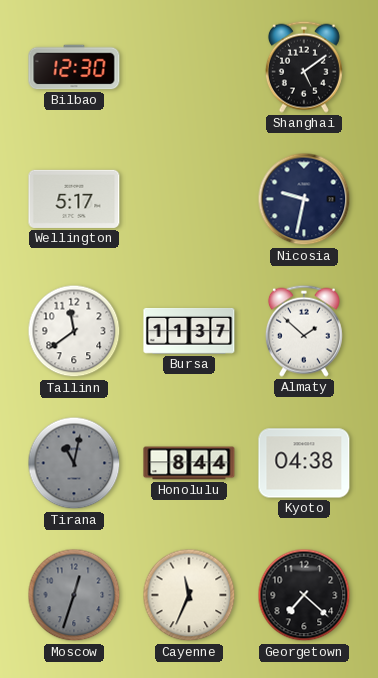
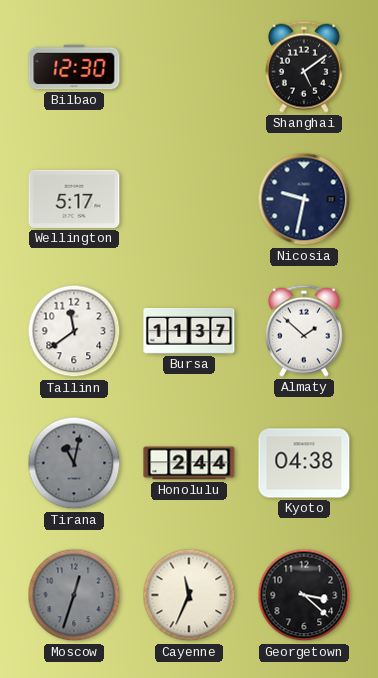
Honolulu: 8:44 -> 2:44
Georgetown: 7:22 -> 3:22
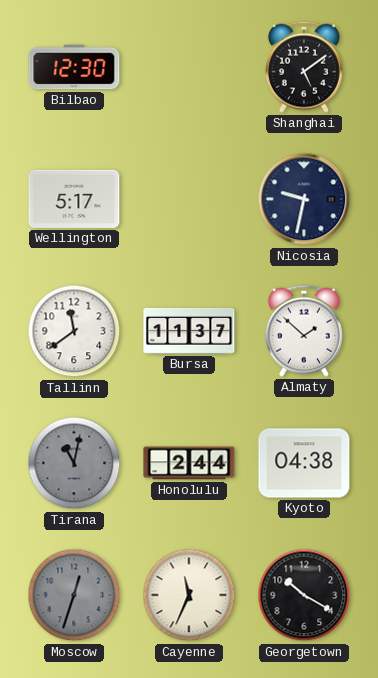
Georgetown: 3:22 -> 10:20
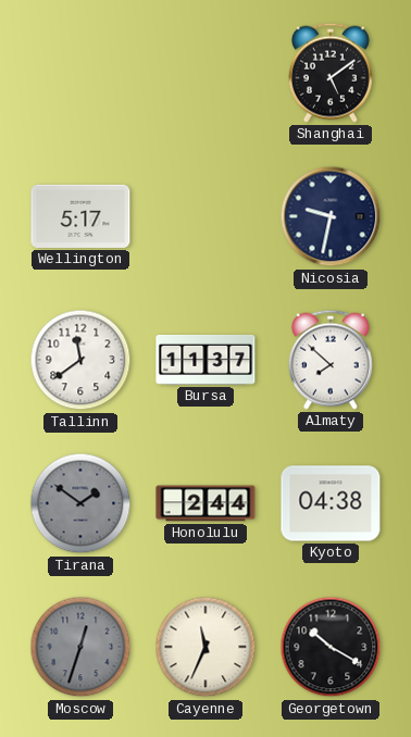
Bilbao: 12:30 -> none
Almaty: 1:52 -> 7:52
Tirana: 11:02 -> 1:51
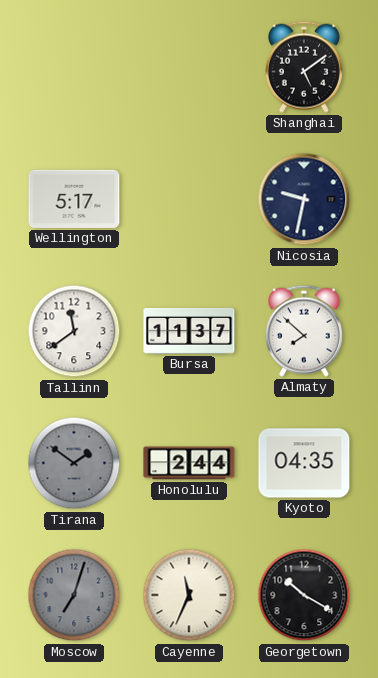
Kyoto: 04:38 -> 04:35
Moscow: 12:33 -> 7:03
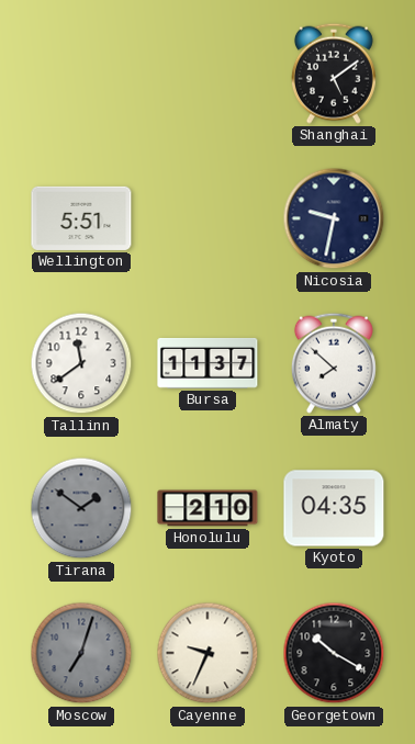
Wellington: 5:17 -> 5:51
Honolulu: 2:44 -> 2:10
Cayenne: 11:34 -> 9:34
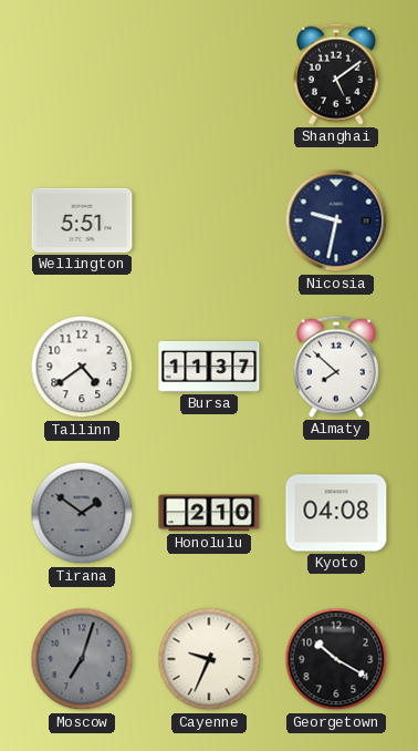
Tallinn: 11:39 -> 4:39
Kyoto: 04:35 -> 04:08
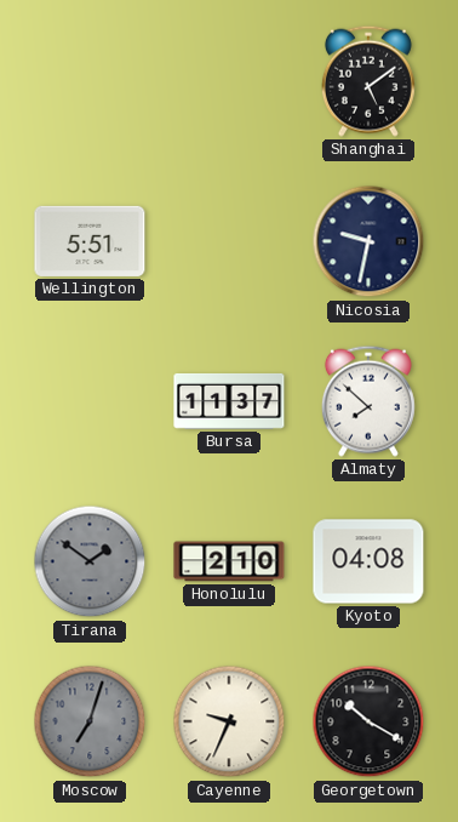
Tallinn: 4:39 -> none
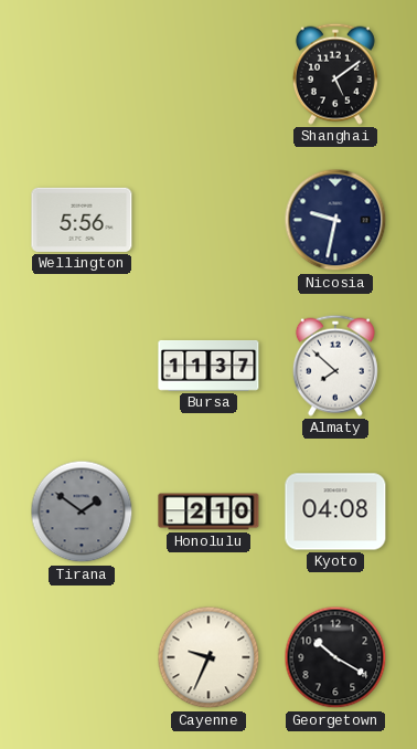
Wellington: 5:51 -> 5:56
Moscow: 7:03 -> none
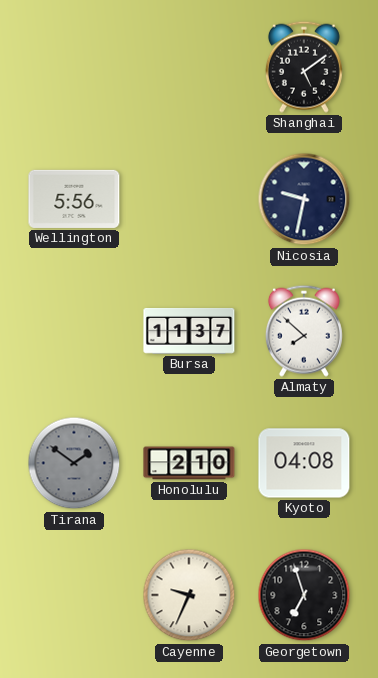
Georgetown: 10:20 -> 6:57
